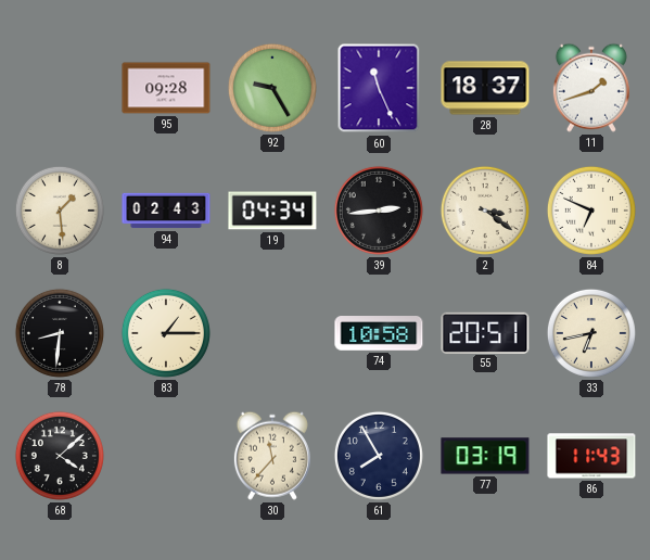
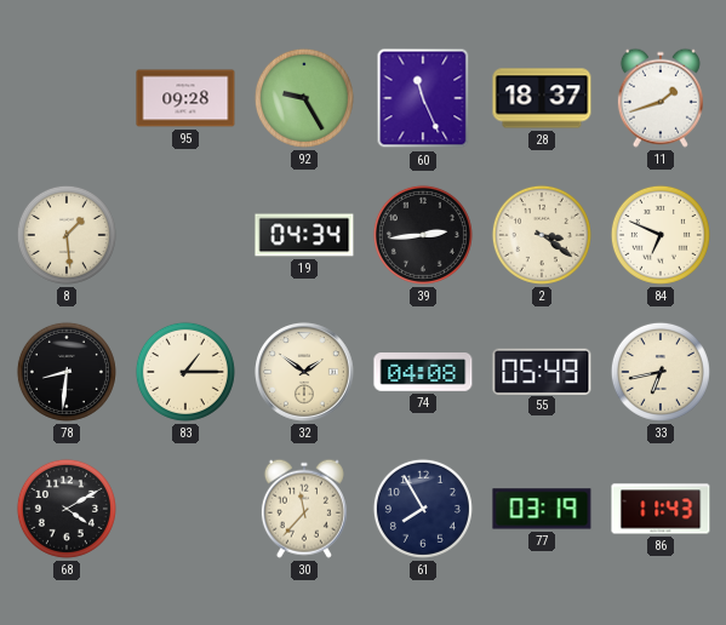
94: 02:43 -> none
32: none -> 1:51
74: 10:58 -> 04:08
55: 20:51 -> 05:49
68: 4:08 -> 4:10
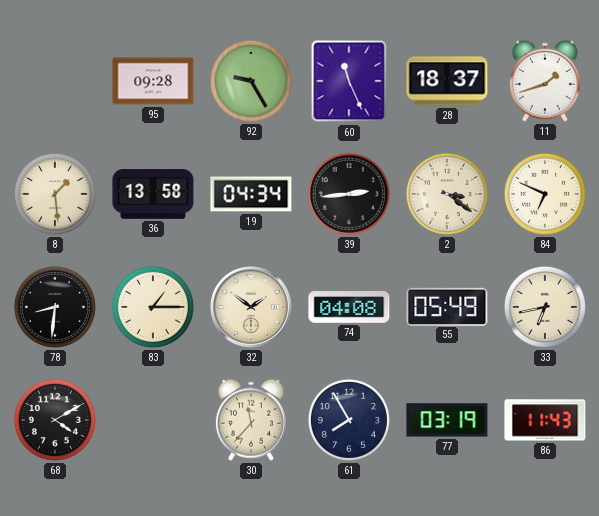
36: none -> 13:58
